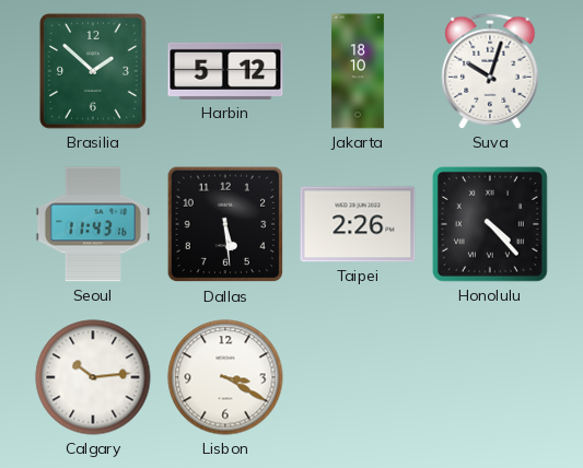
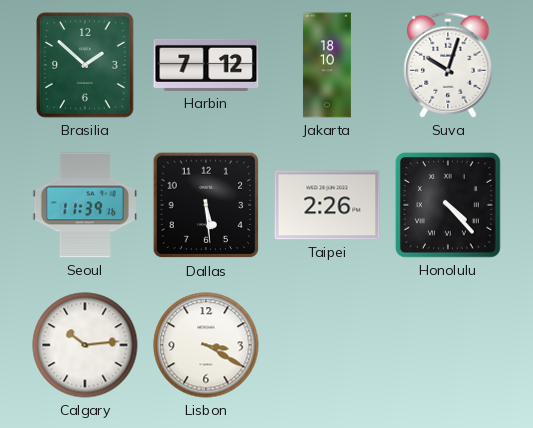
Harbin: 5:12 -> 7:12
Seoul: 11:43 -> 11:39
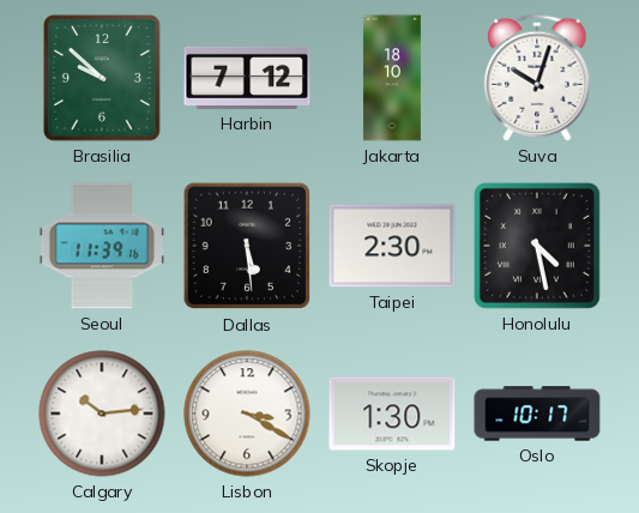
Brasilia: 1:52 -> 9:52
Taipei: 2:26 -> 2:30
Honolulu: 4:23 -> 4:28
Skopje: none -> 1:30
Oslo: none -> 10:17
